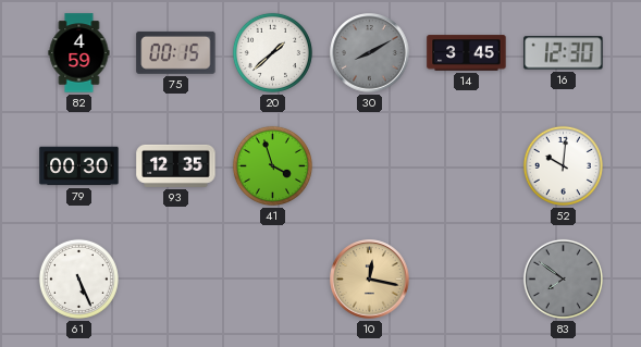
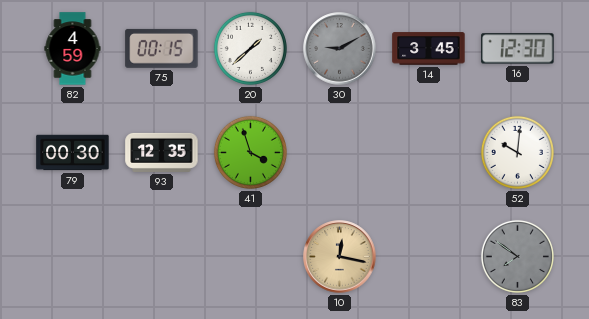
30: 8:10 -> 9:10
61: 5:26 -> none
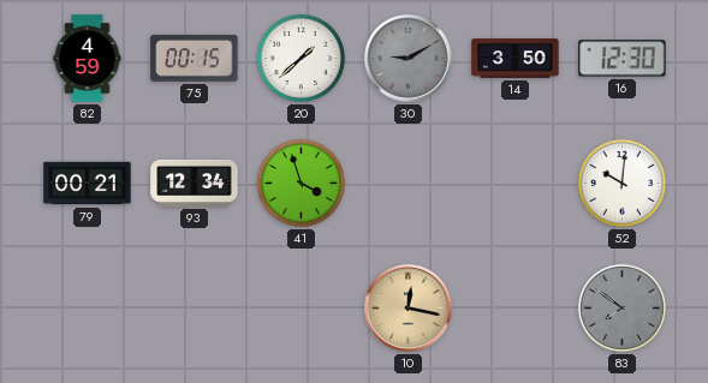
14: 3:45 -> 3:50
79: 00:30 -> 00:21
93: 12:35 -> 12:34
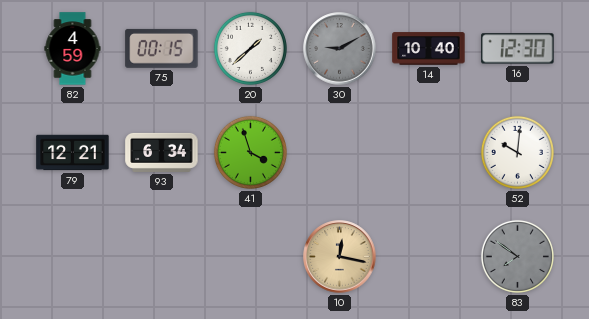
14: 3:50 -> 10:40
79: 00:21 -> 12:21
93: 12:34 -> 6:34
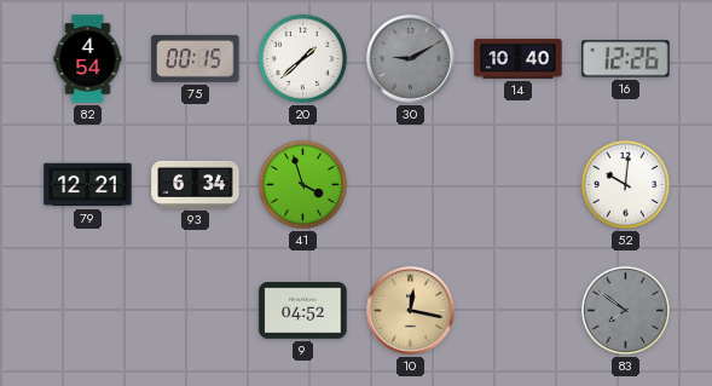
82: 4:59 -> 4:54
16: 12:30 -> 12:26
9: none -> 04:52
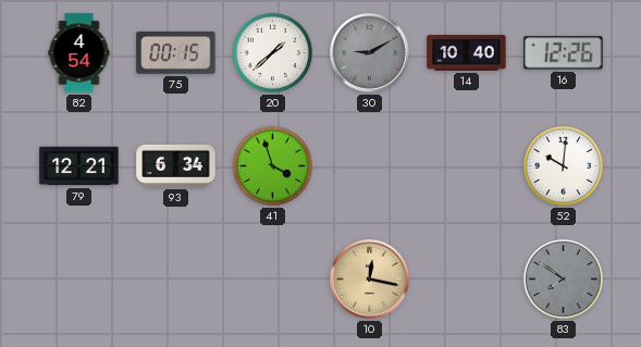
9: 04:52 -> none
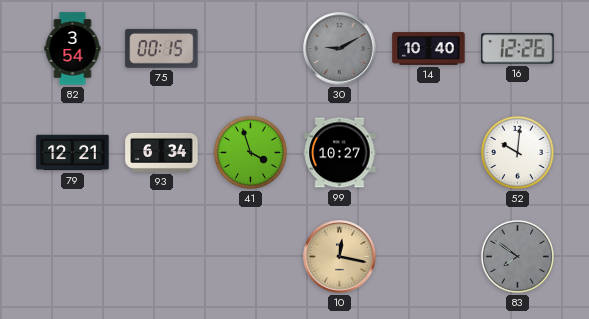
82: 4:54 -> 3:54
20: 1:38 -> none
99: none -> 10:27
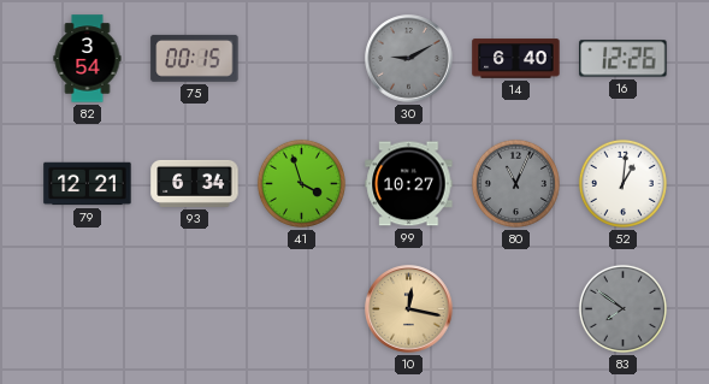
14: 10:40 -> 6:40
80: none -> 11:04
52: 10:01 -> 1:01
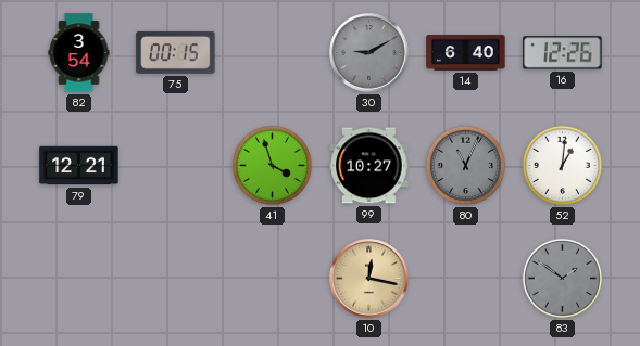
93: 6:34 -> none
83: 7:51 -> 1:51
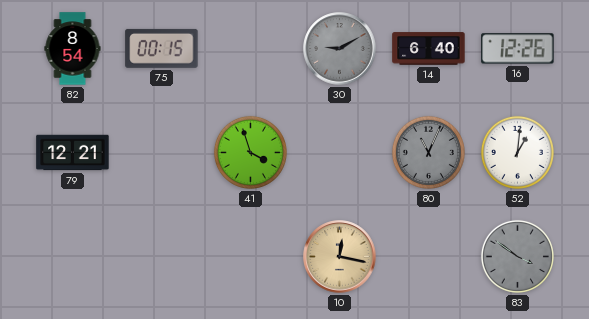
82: 3:54 -> 8:54
99: 10:27 -> none
83: 1:51 -> 3:51
